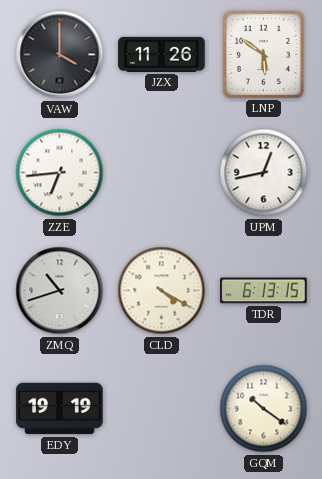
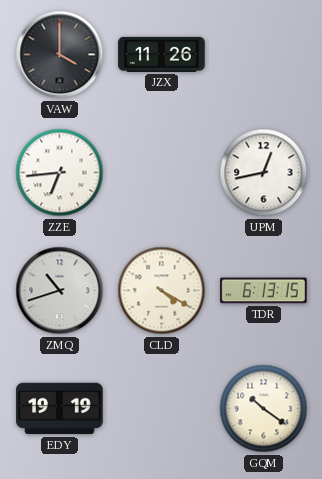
LNP: 5:51 -> none
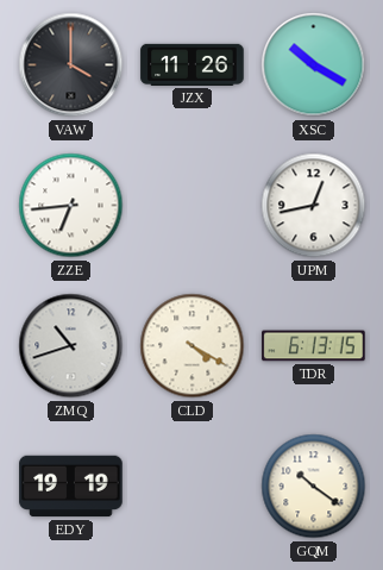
XSC: none -> 10:20
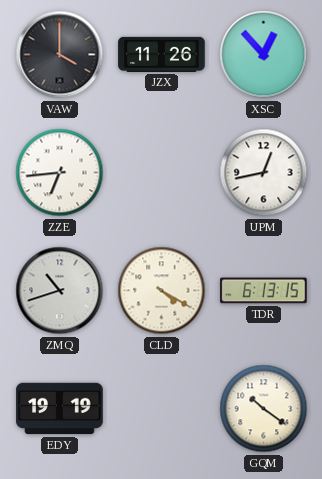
XSC: 10:20 -> 12:53
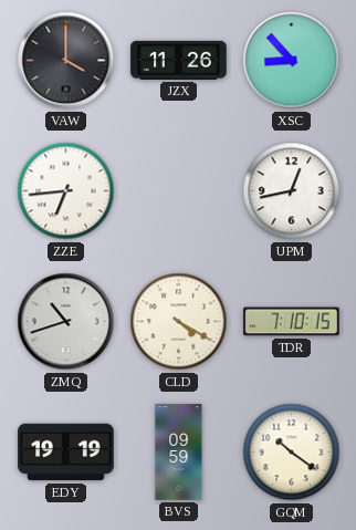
XSC: 12:53 -> 8:53
TDR: 6:13 -> 7:10
BVS: none -> 09:59
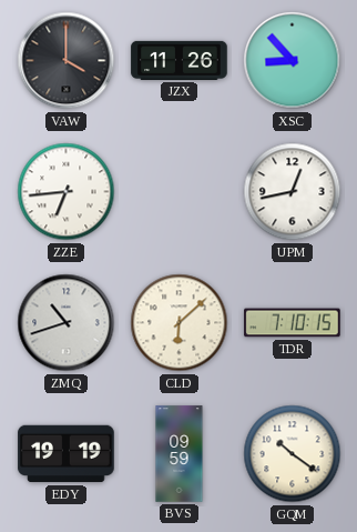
CLD: 4:20 -> 6:08
